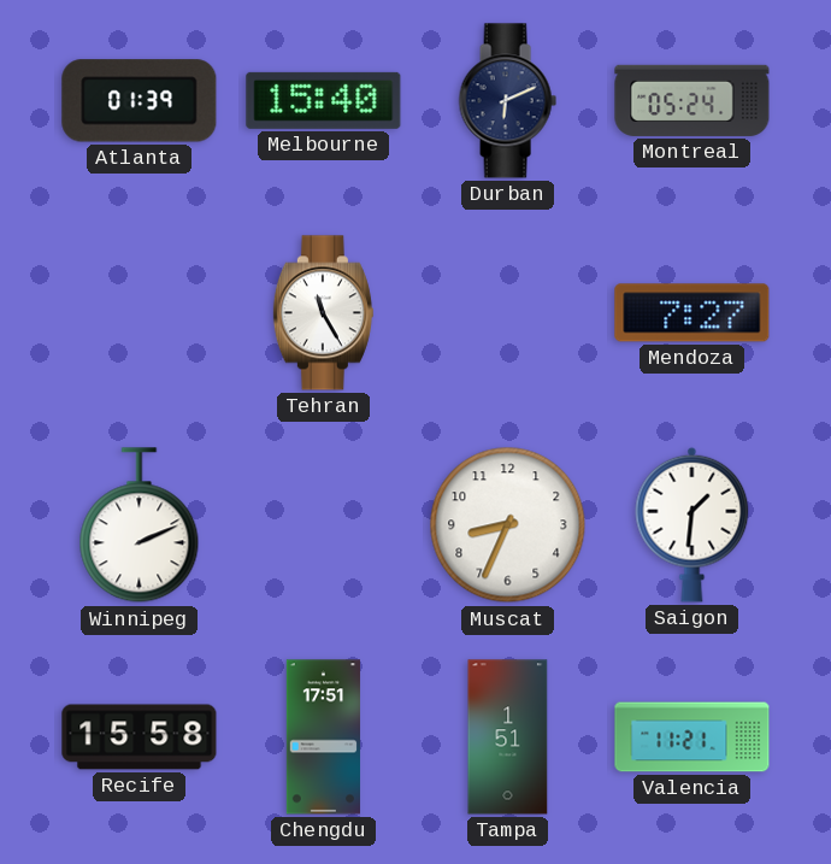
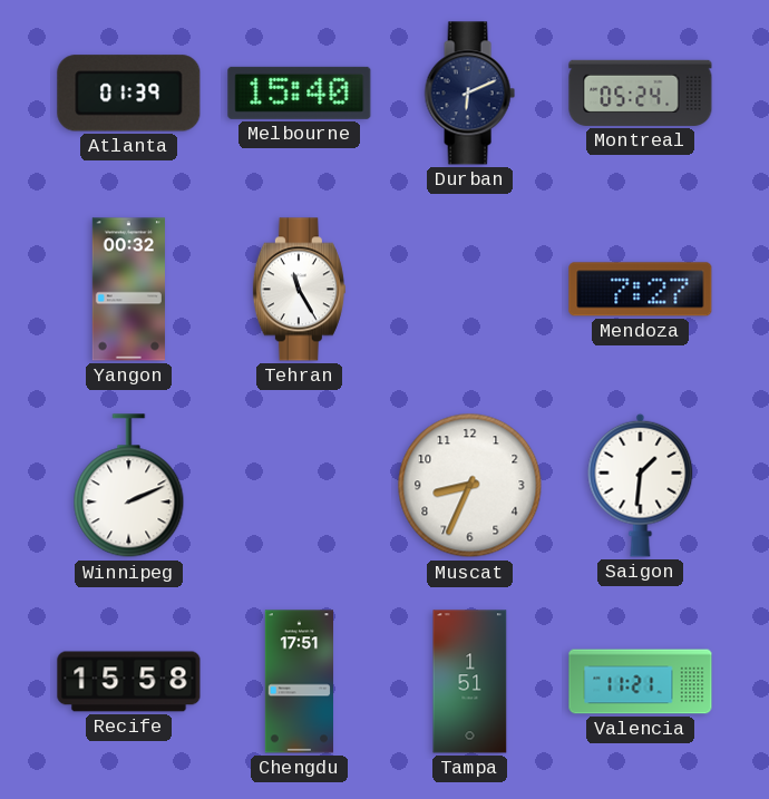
Yangon: none -> 00:32
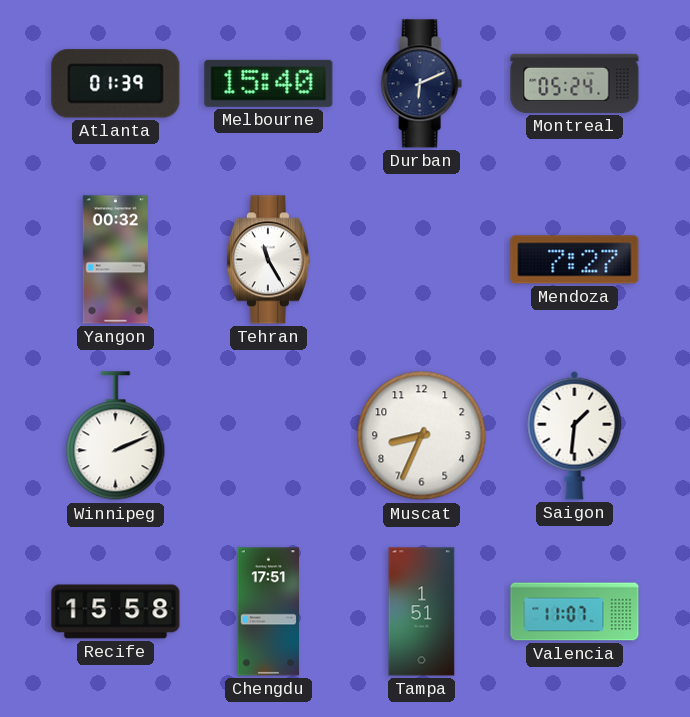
Valencia: 11:21 -> 11:07
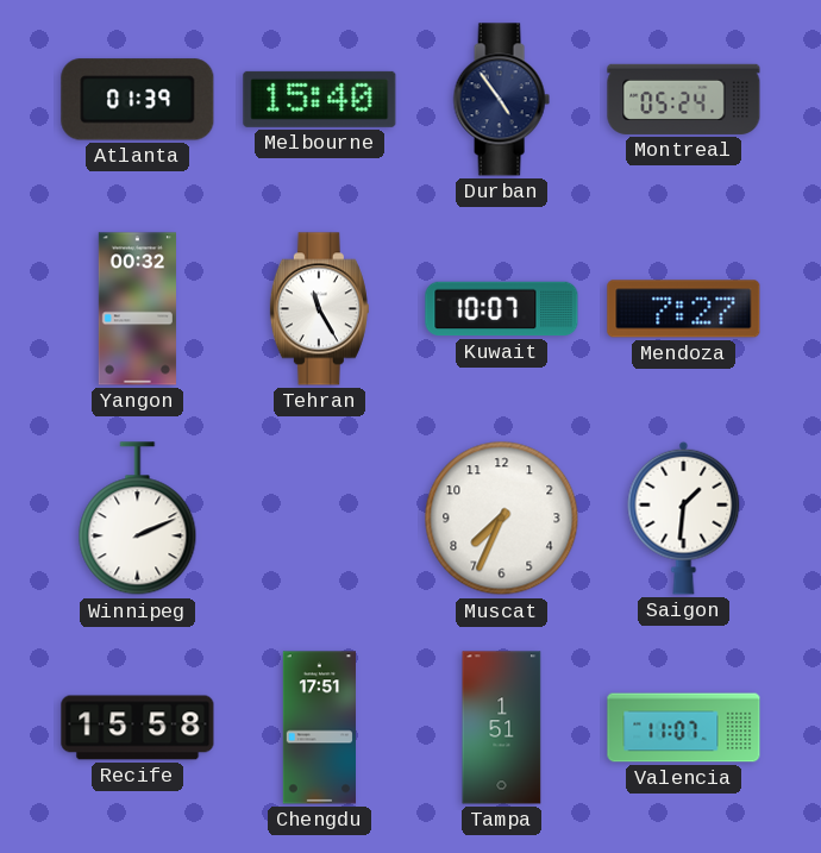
Durban: 6:11 -> 4:54
Kuwait: none -> 10:07
Muscat: 8:34 -> 7:34
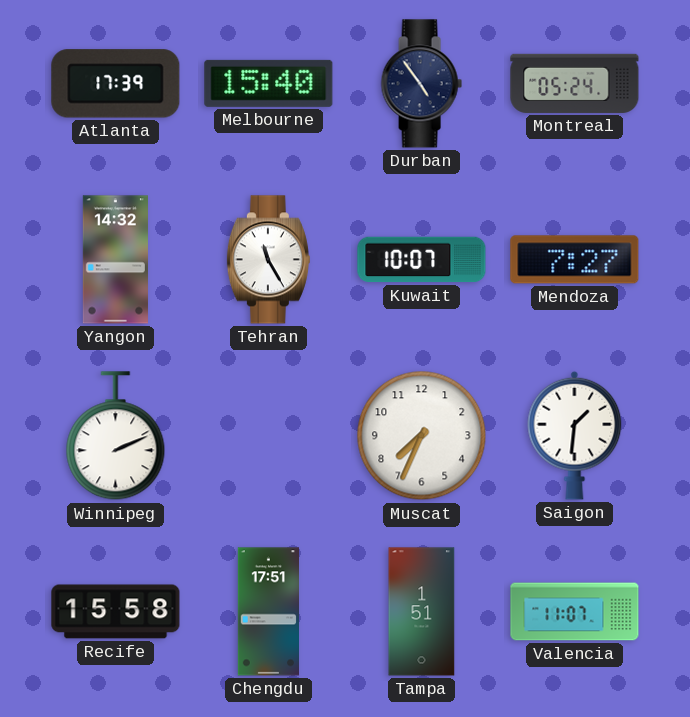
Atlanta: 01:39 -> 17:39
Yangon: 00:32 -> 14:32
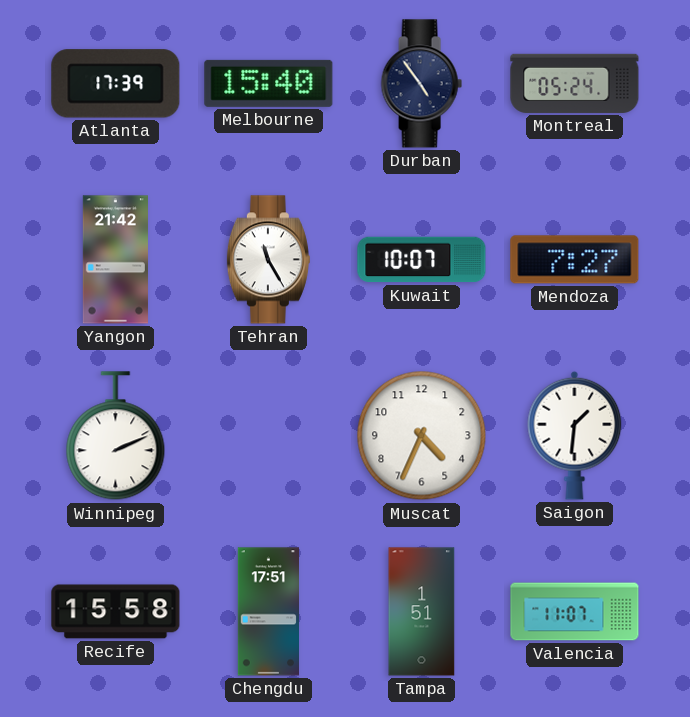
Yangon: 14:32 -> 21:42
Muscat: 7:34 -> 4:34
